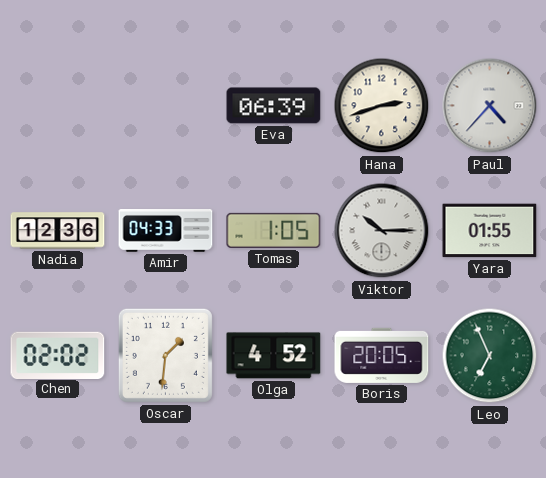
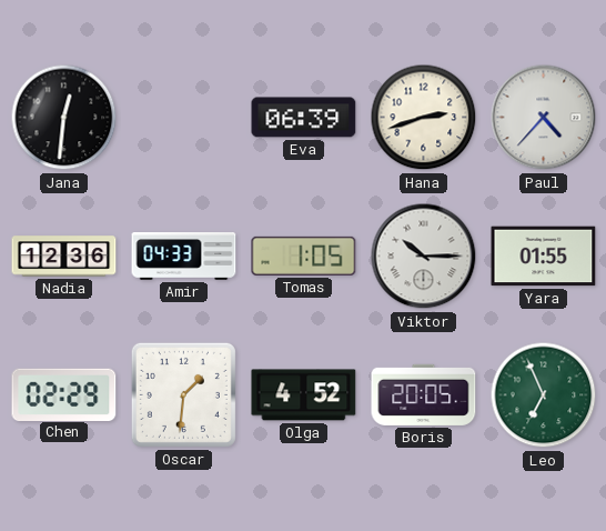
Jana: none -> 12:31
Chen: 02:02 -> 02:29
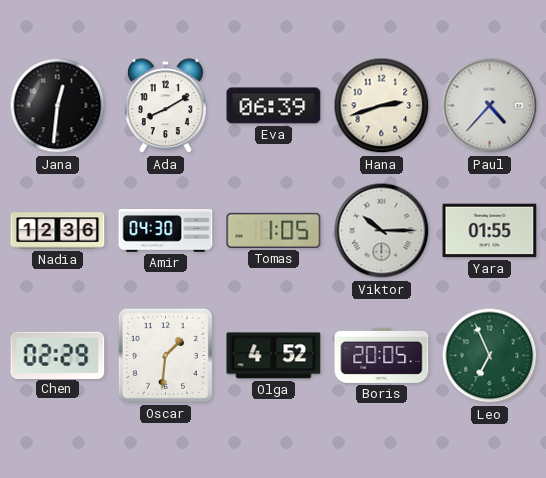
Ada: none -> 8:10
Amir: 04:33 -> 04:30
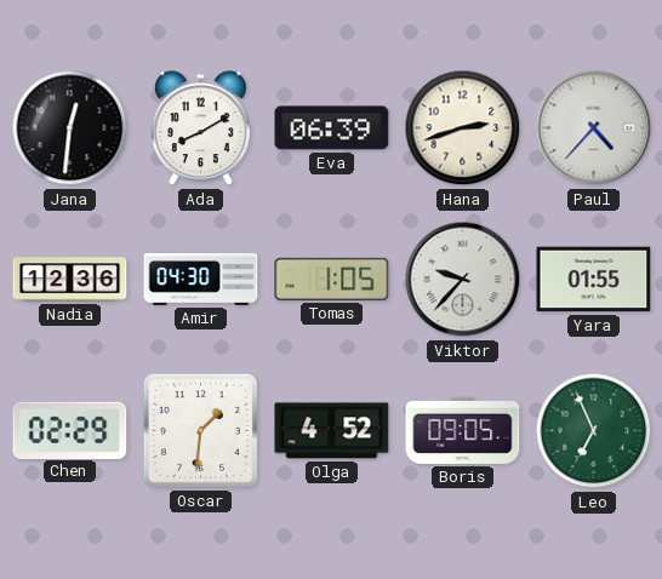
Viktor: 10:15 -> 9:37
Boris: 20:05 -> 09:05
